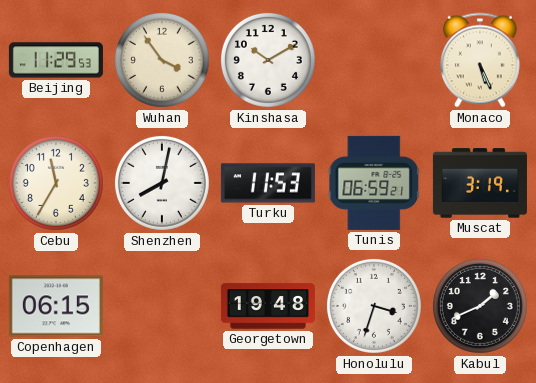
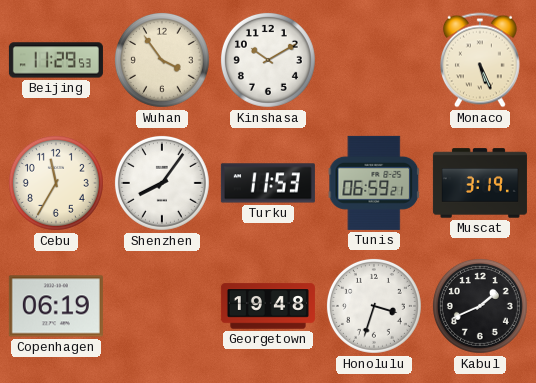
Shenzhen: 8:02 -> 8:06
Copenhagen: 06:15 -> 06:19
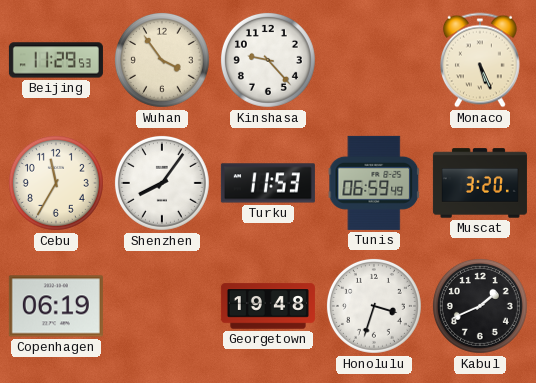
Kinshasa: 10:10 -> 9:23
Tunis: 06:59:21 -> 06:59:49
Muscat: 3:19 -> 3:20
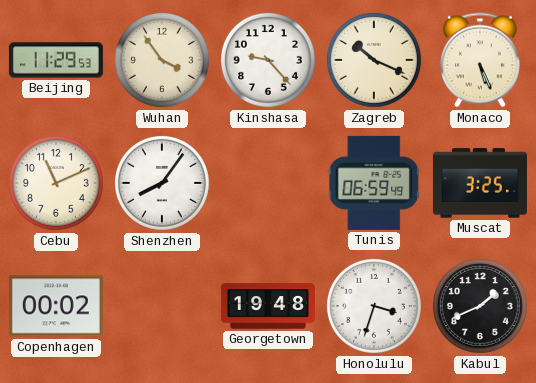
Zagreb: none -> 10:19
Cebu: 11:35 -> 11:11
Turku: 11:53 -> none
Muscat: 3:20 -> 3:25
Copenhagen: 06:19 -> 00:02
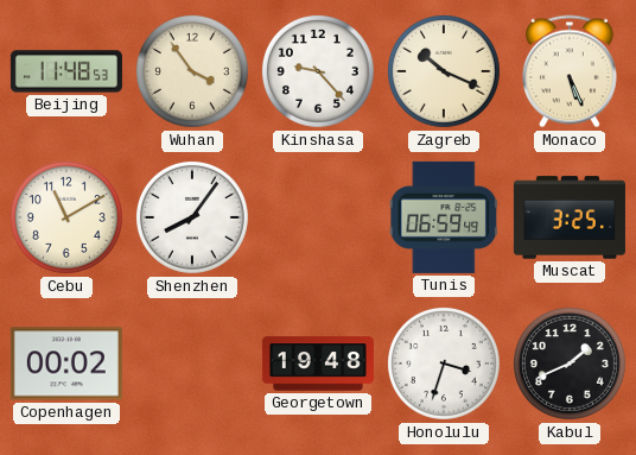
Beijing: 11:29 -> 11:48
Cebu: 11:11 -> 11:10
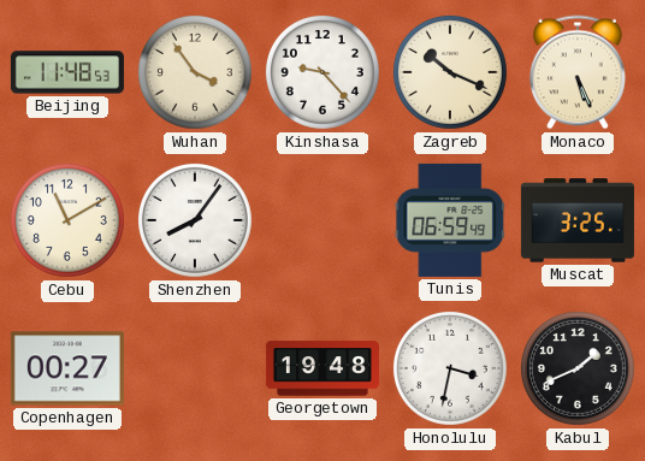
Copenhagen: 00:02 -> 00:27
Honolulu: 3:33 -> 3:32
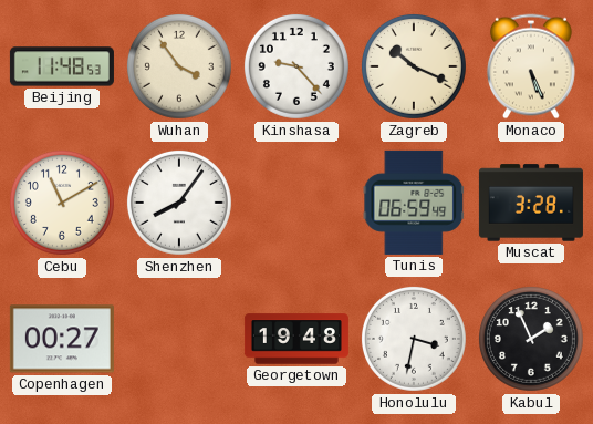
Muscat: 3:25 -> 3:28
Kabul: 1:41 -> 1:56
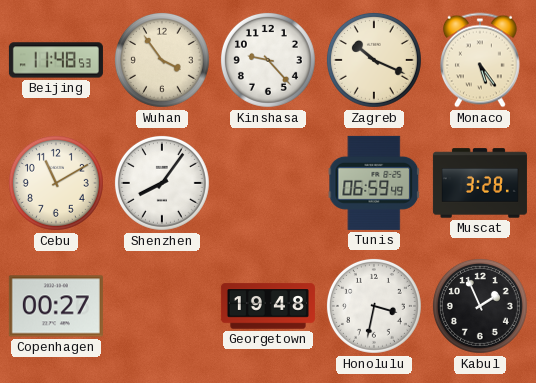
Monaco: 5:26 -> 5:24
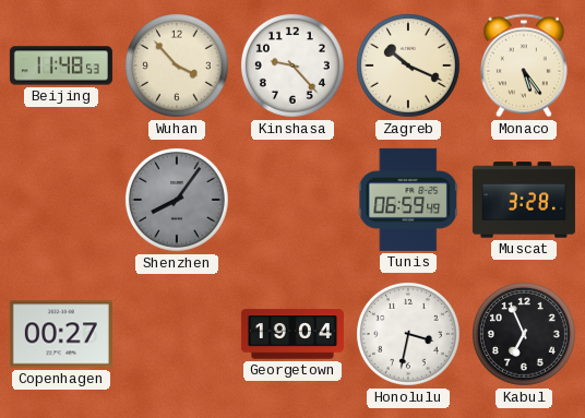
Wuhan: 3:54 -> 3:53
Cebu: 11:10 -> none
Shenzhen dial: white -> grey
Georgetown: 19:48 -> 19:04
Kabul: 1:56 -> 6:56
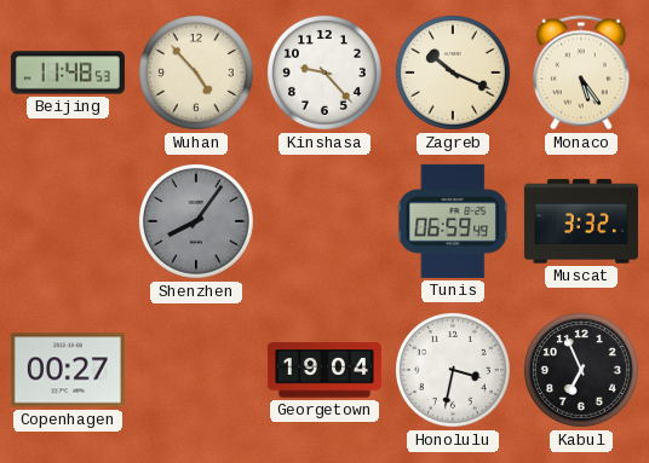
Wuhan: 3:53 -> 4:53
Muscat: 3:28 -> 3:32
